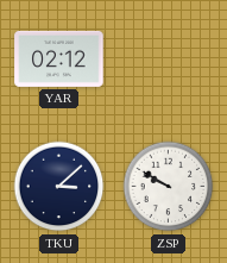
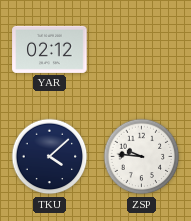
TKU: 3:08 -> 4:08
ZSP: 9:50 -> 9:46
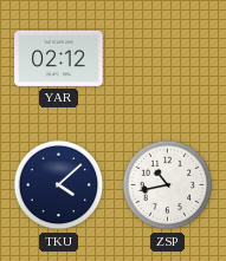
ZSP: 9:46 -> 10:43
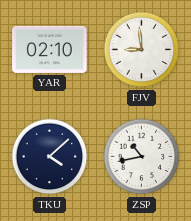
YAR: 02:12 -> 02:10
FJV: none -> 8:59
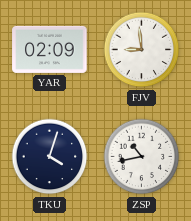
YAR: 02:10 -> 02:09
TKU: 4:08 -> 4:03
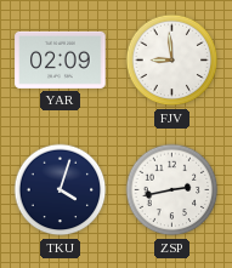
ZSP: 10:43 -> 2:43
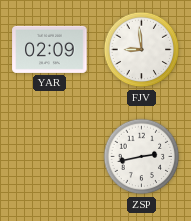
TKU: 4:03 -> none
